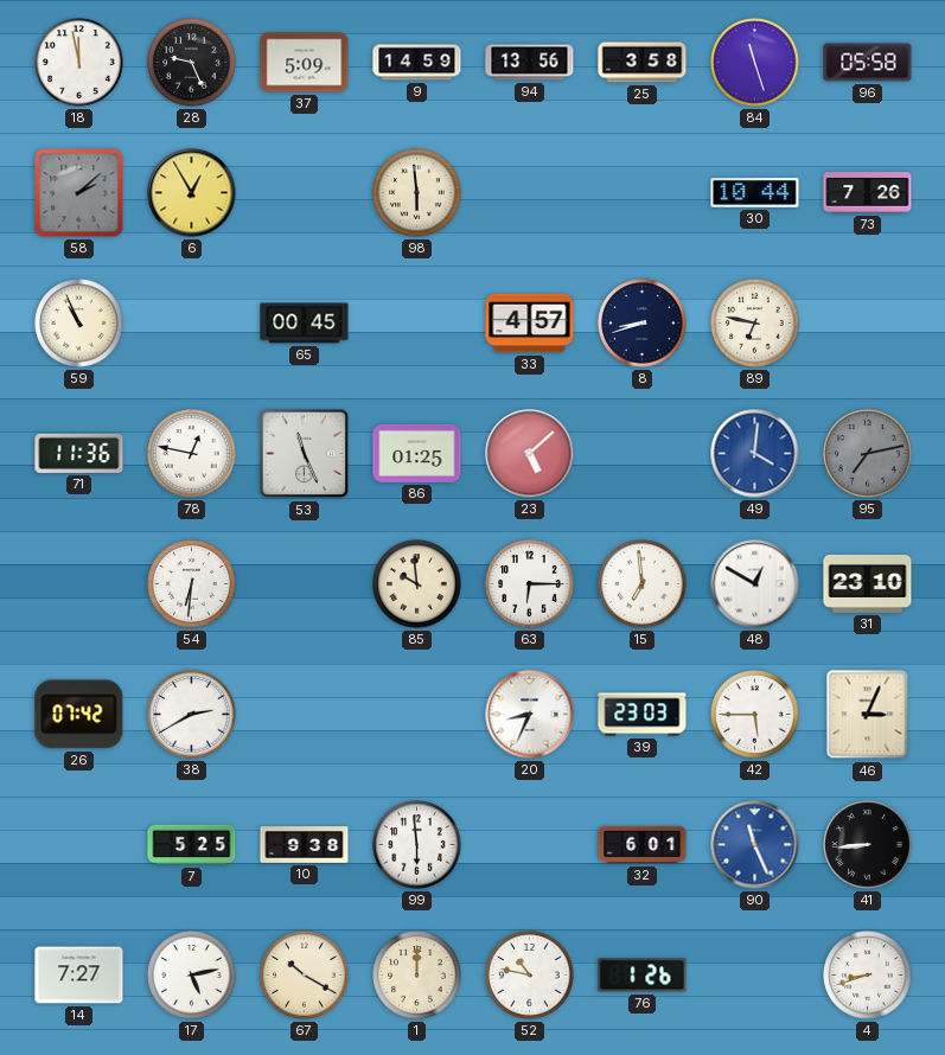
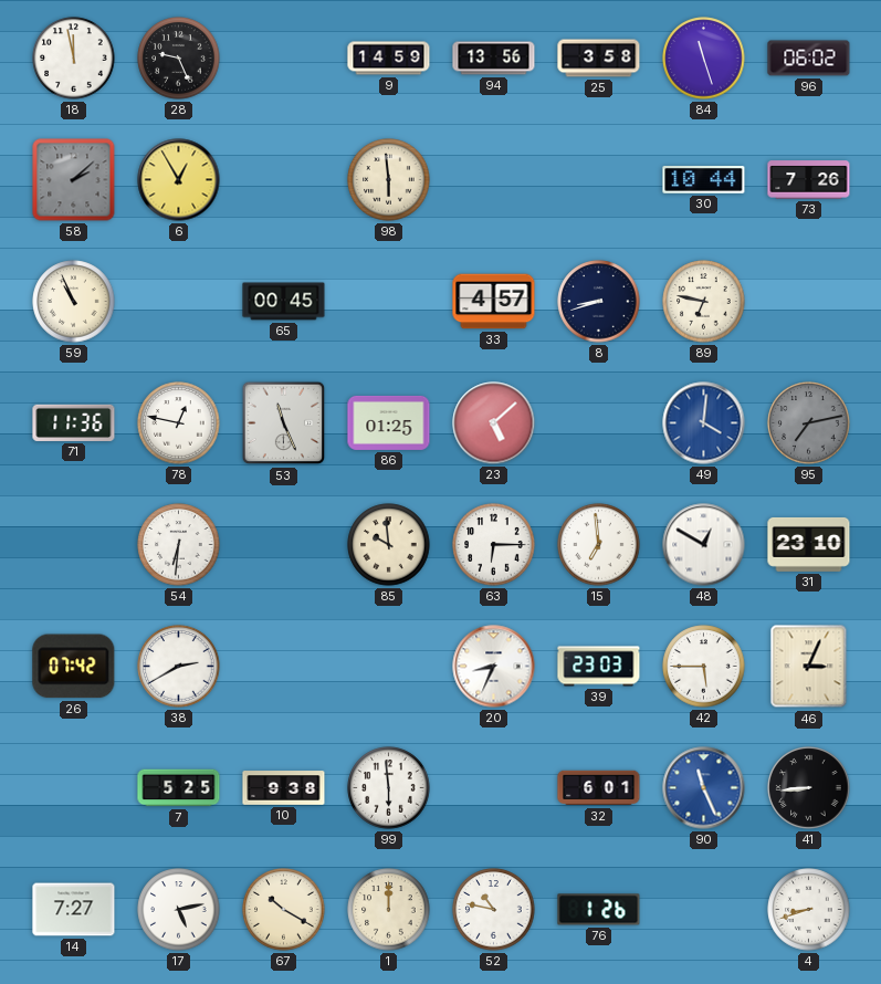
37: 5:09 -> none
96: 05:58 -> 06:02
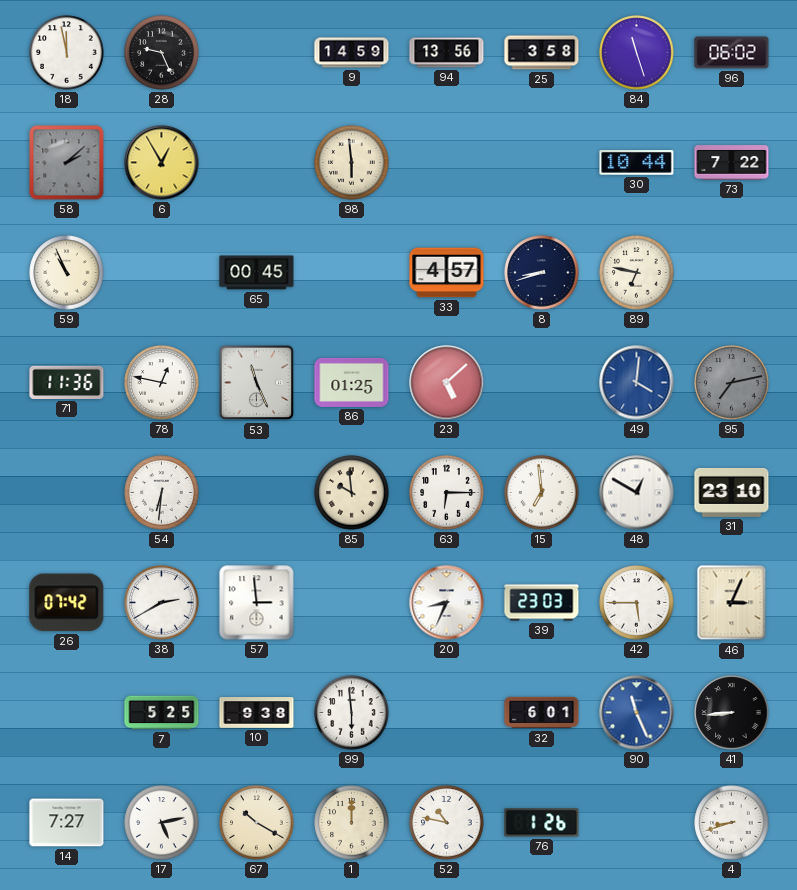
73: 7:26 -> 7:22
57: none -> 2:59
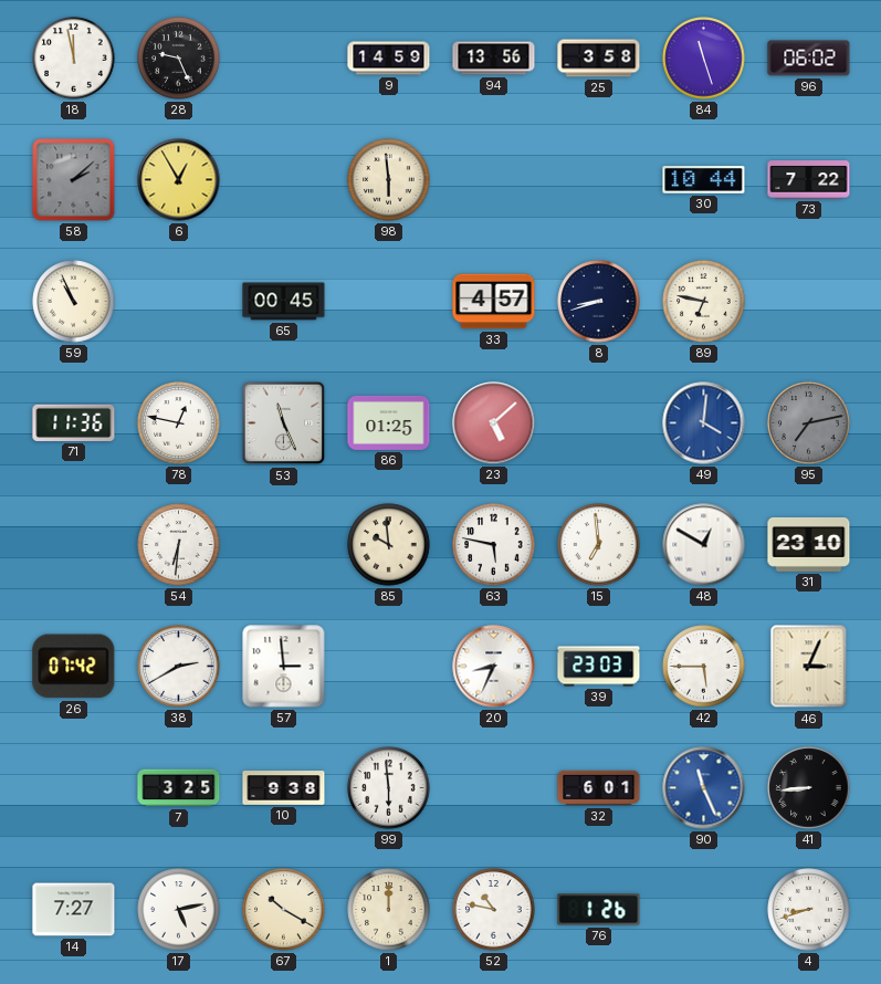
63: 6:15 -> 5:47
7: 5:25 -> 3:25
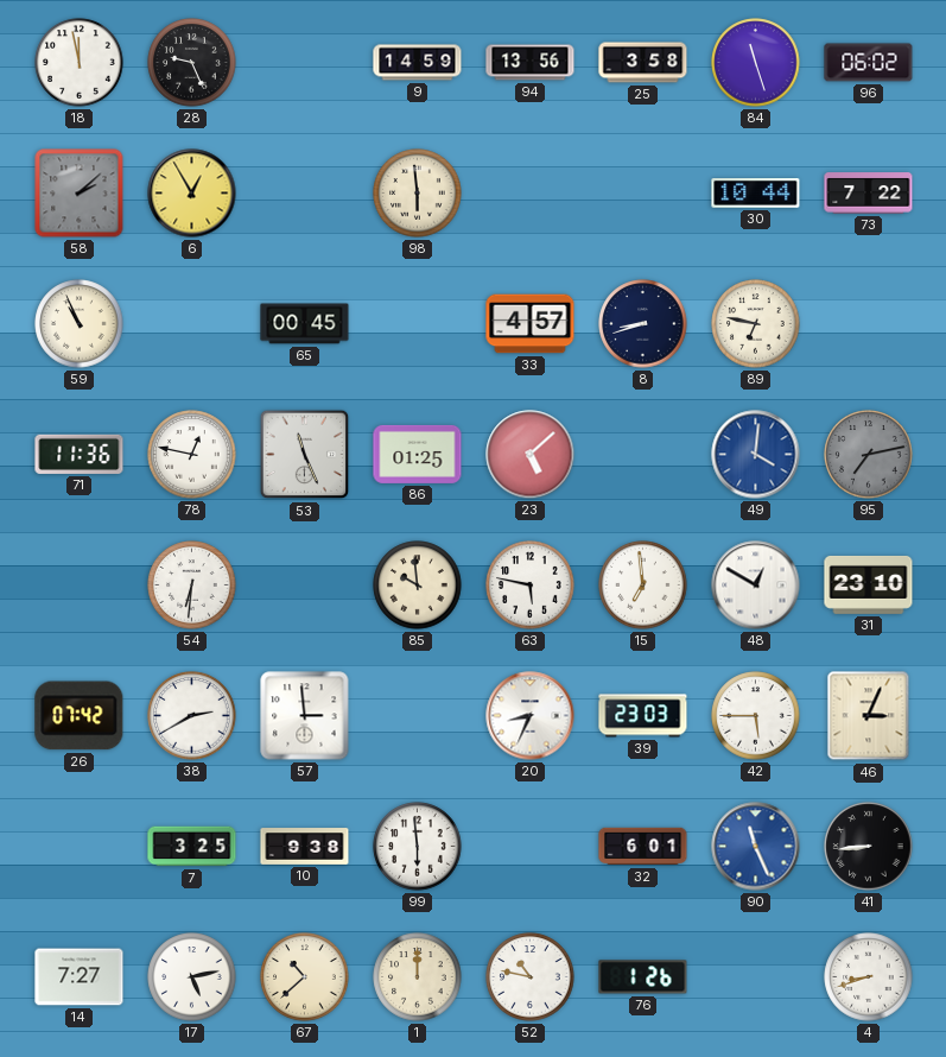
67: 10:20 -> 10:38
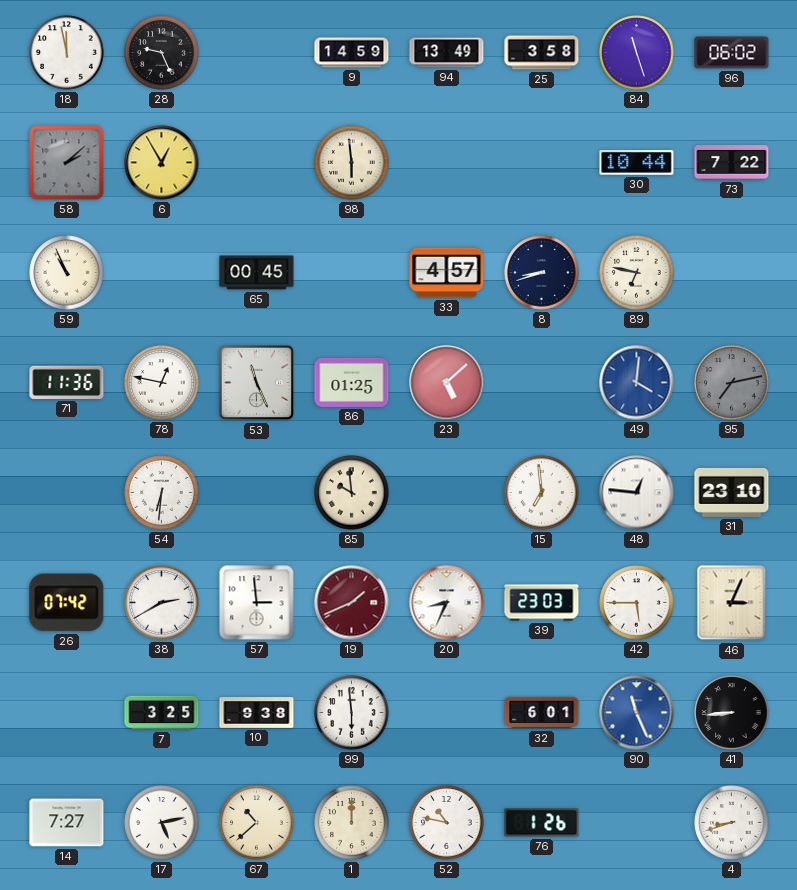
94: 13:56 -> 13:49
63: 5:47 -> none
48: 12:50 -> 12:46
19: none -> 1:41
